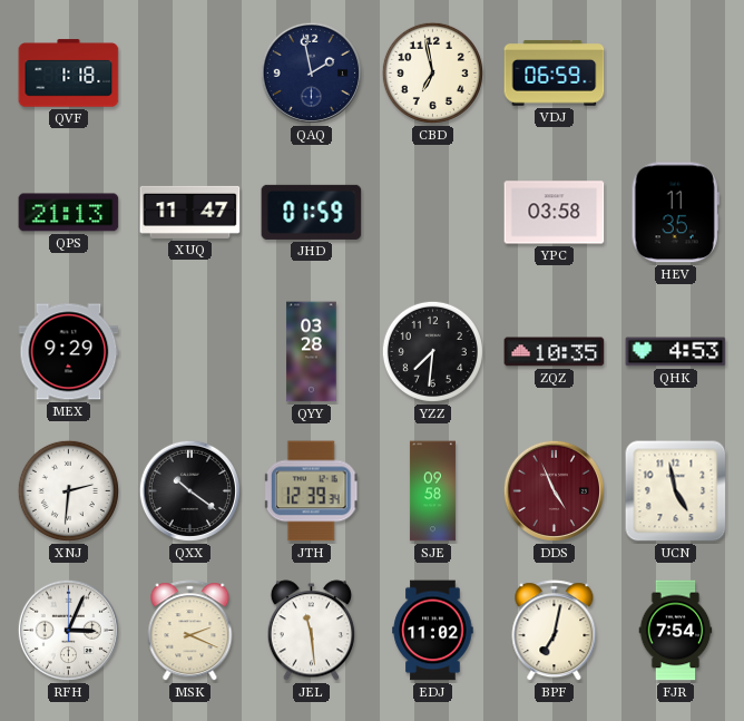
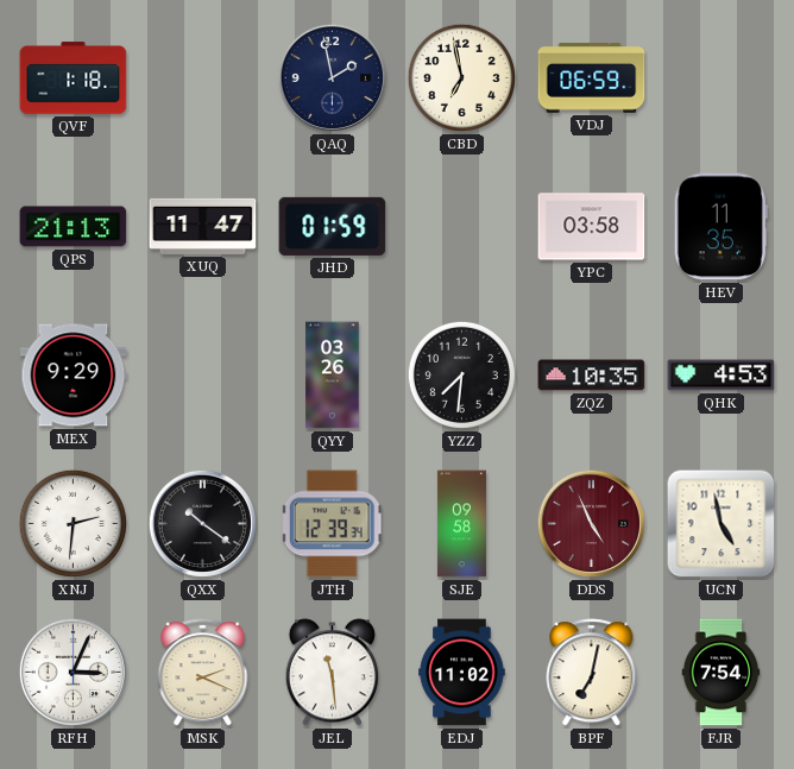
QYY: 03:28 -> 03:26
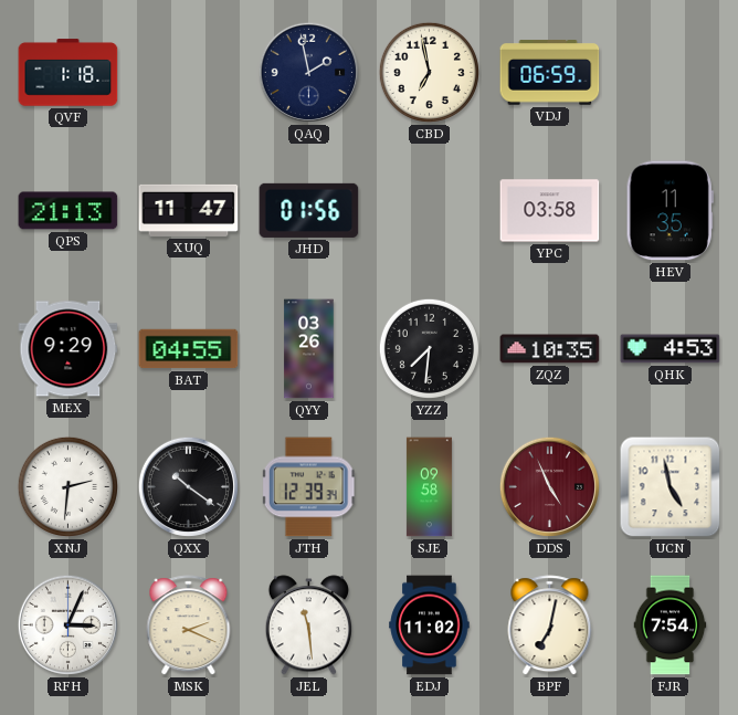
JHD: 01:59 -> 01:56
BAT: none -> 04:55
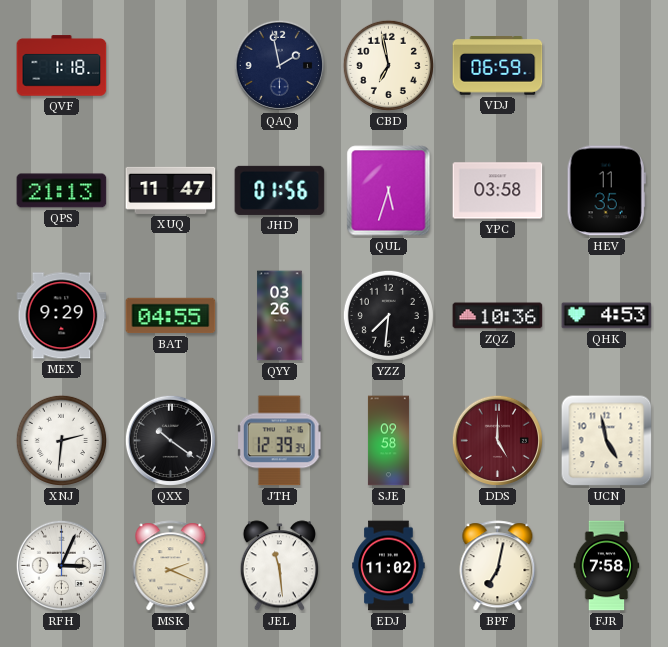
QUL: none -> 5:33
ZQZ: 10:35 -> 10:36
DDS: 4:56 -> 5:00
FJR: 7:54 -> 7:58
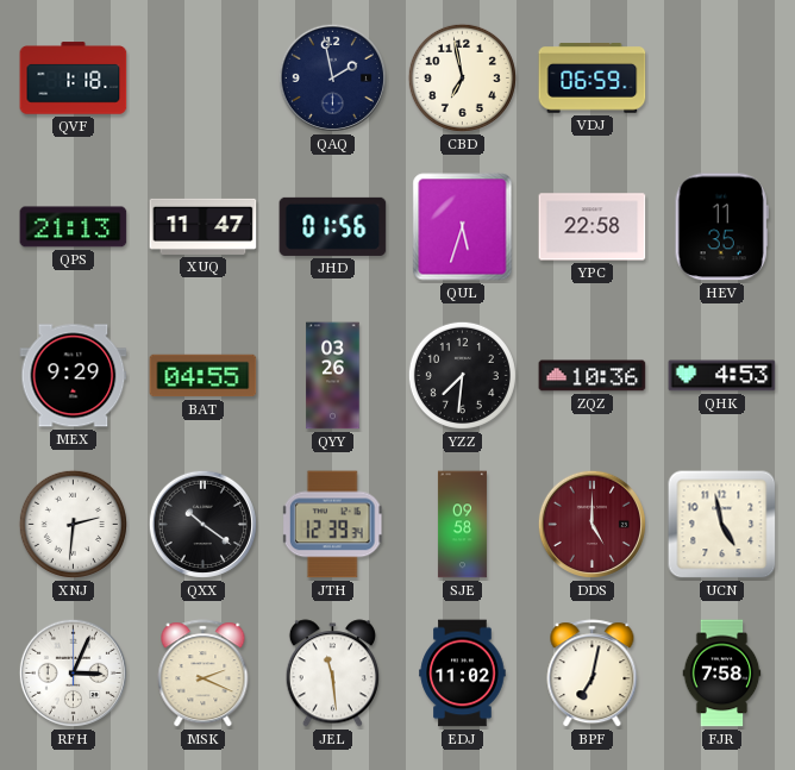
YPC: 03:58 -> 22:58
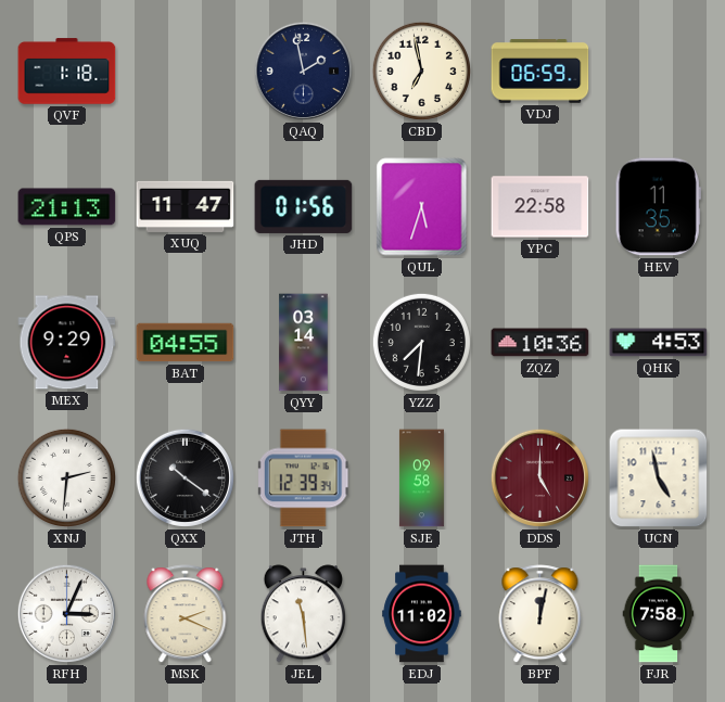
QYY: 03:26 -> 03:14
BPF: 7:02 -> 12:02
